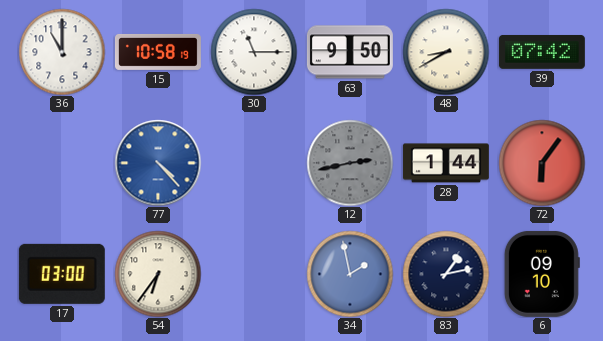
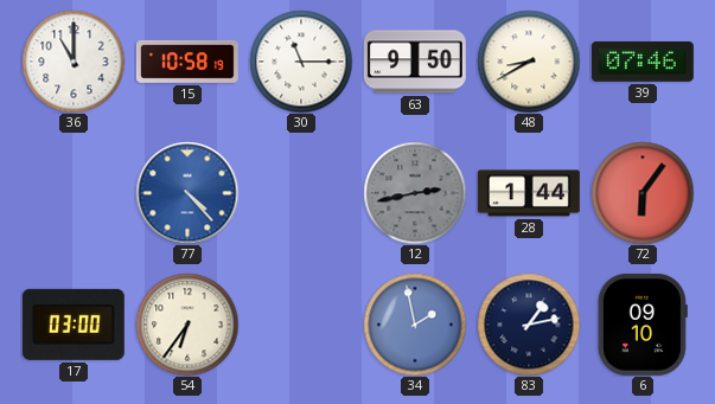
39: 07:42 -> 07:46
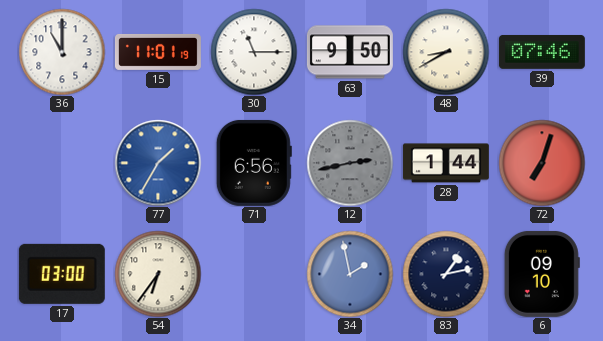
15: 10:58 -> 11:01
77: 4:23 -> 1:35
71: none -> 6:56
72: 6:06 -> 7:03
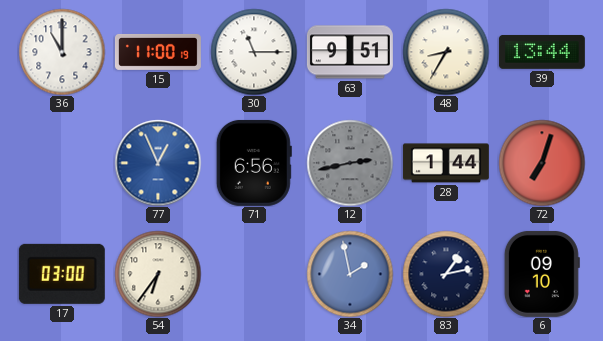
15: 11:01 -> 11:00
63: 9:50 -> 9:51
48: 8:40 -> 8:35
39: 07:46 -> 13:44
77: 1:35 -> 12:56
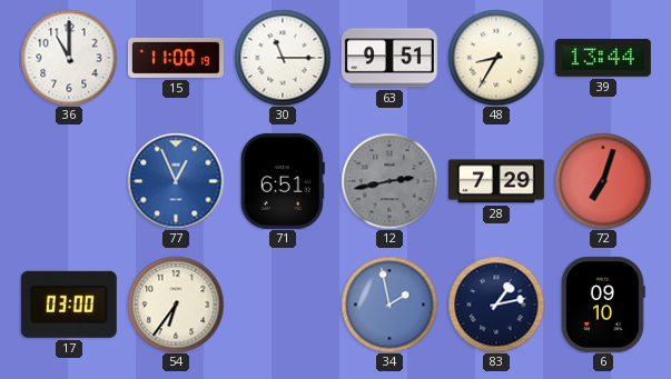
71: 6:56 -> 6:51
28: 1:44 -> 7:29
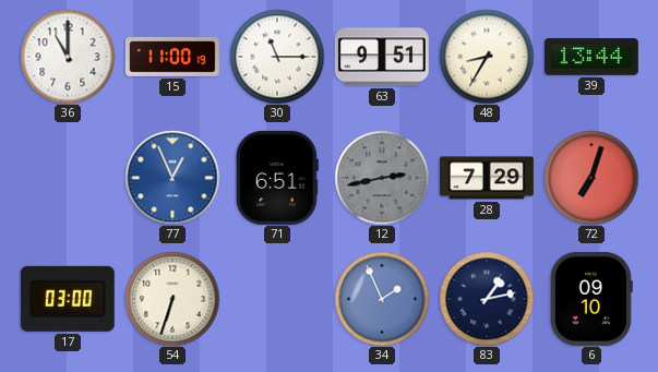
54: 6:36 -> 6:33
34: 1:58 -> 1:56
